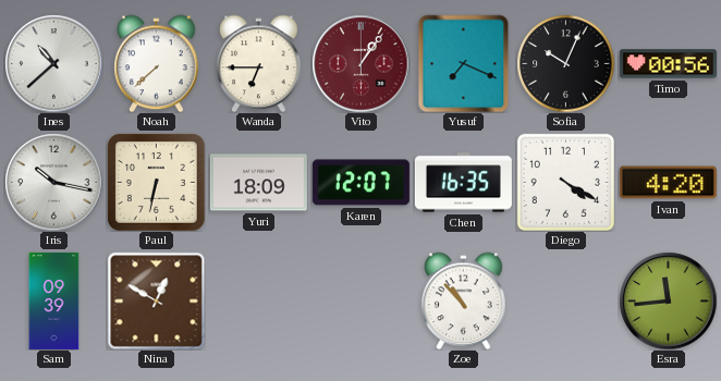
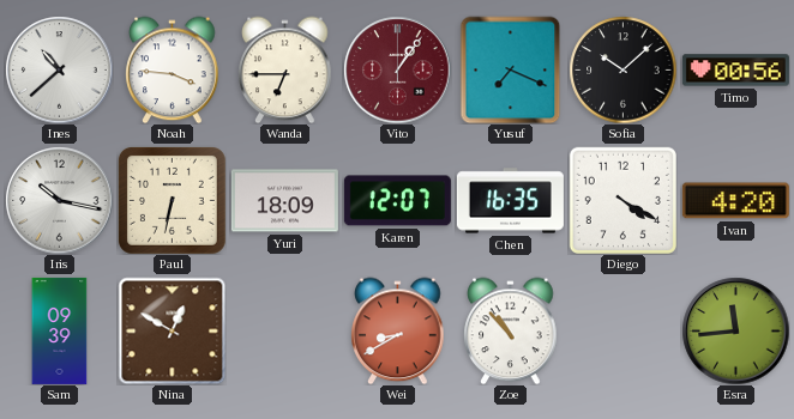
Noah: 7:38 -> 3:46
Sofia: 10:04 -> 10:08
Wei: none -> 8:40
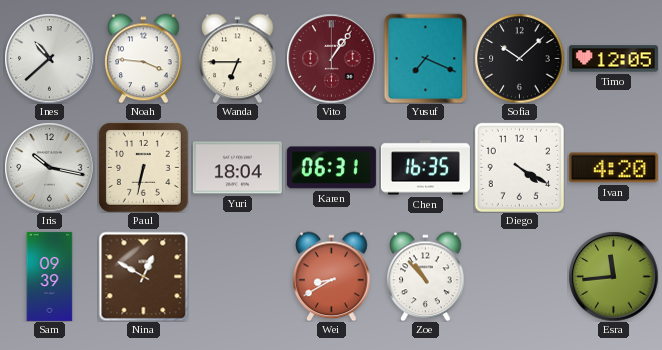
Timo: 00:56 -> 12:05
Yuri: 18:09 -> 18:04
Karen: 12:07 -> 06:31
